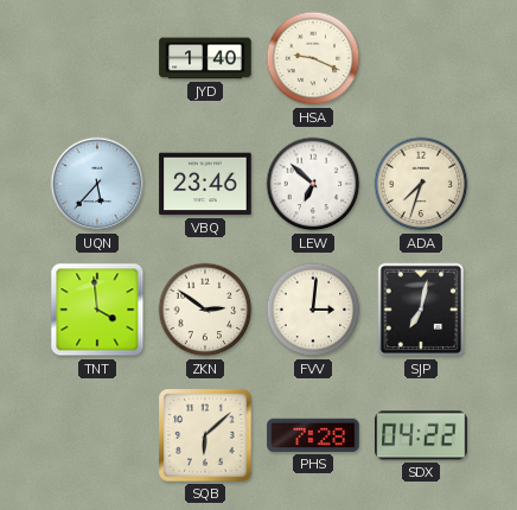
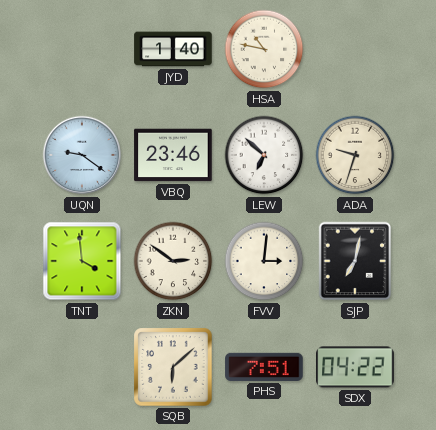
HSA: 9:19 -> 10:47
UQN: 5:37 -> 9:21
ADA: 7:33 -> 9:33
PHS: 7:28 -> 7:51
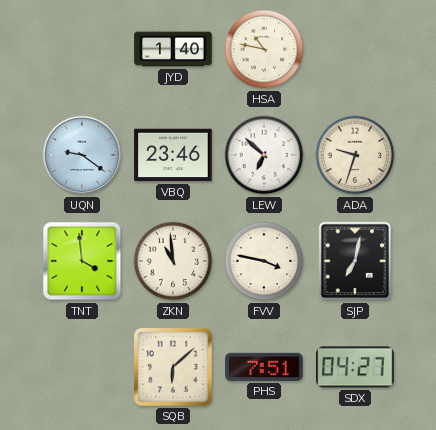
ZKN: 2:51 -> 10:59
FVV: 3:01 -> 3:47
SDX: 04:22 -> 04:27
